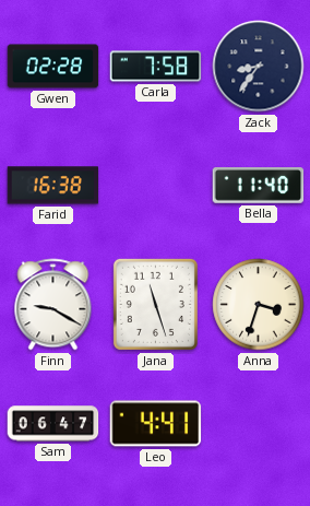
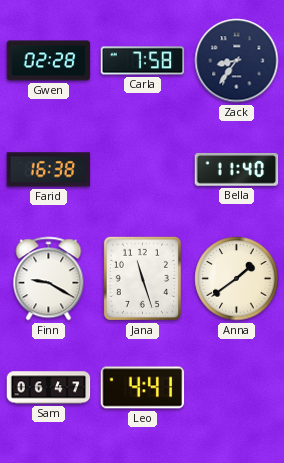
Anna: 3:33 -> 1:39
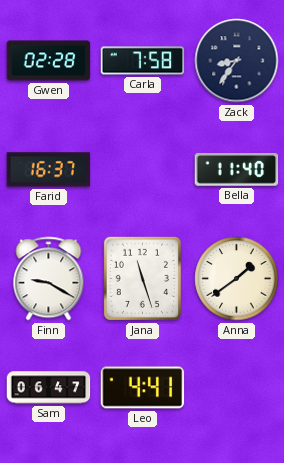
Farid: 16:38 -> 16:37
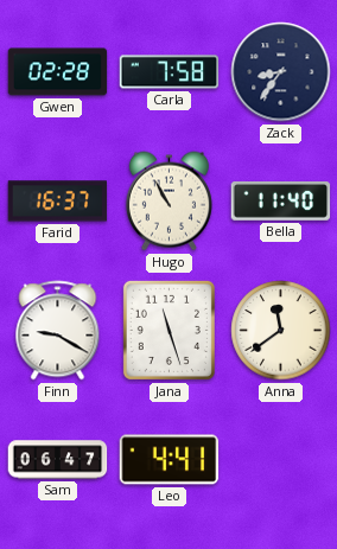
Hugo: none -> 10:55
Anna: 1:39 -> 11:39
